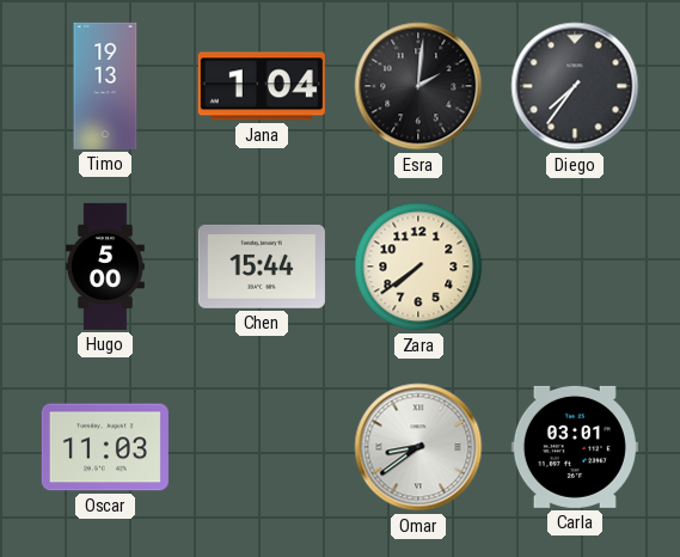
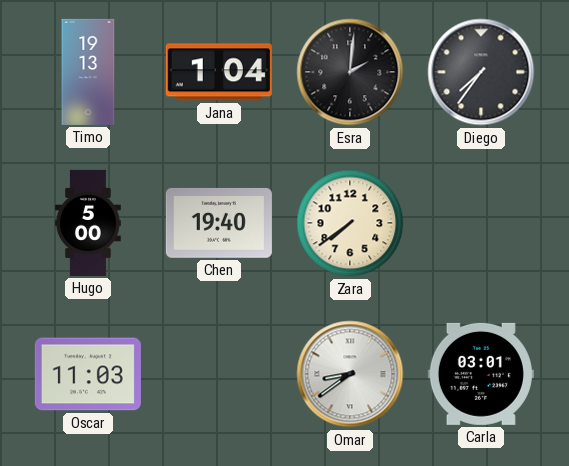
Chen: 15:44 -> 19:40
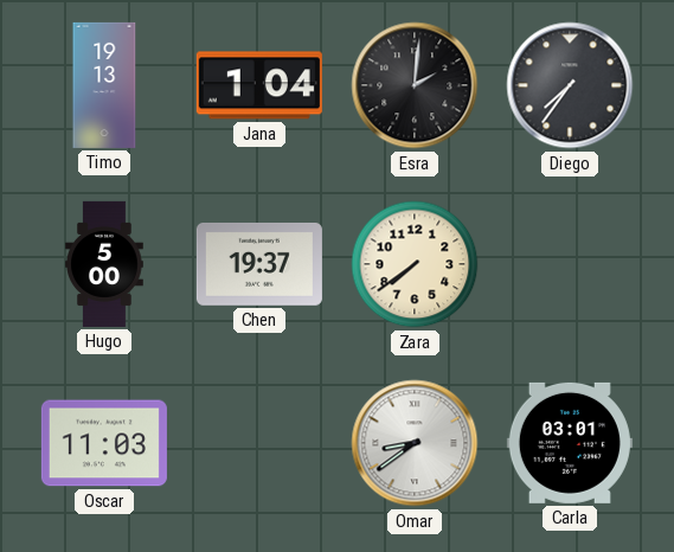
Chen: 19:40 -> 19:37
